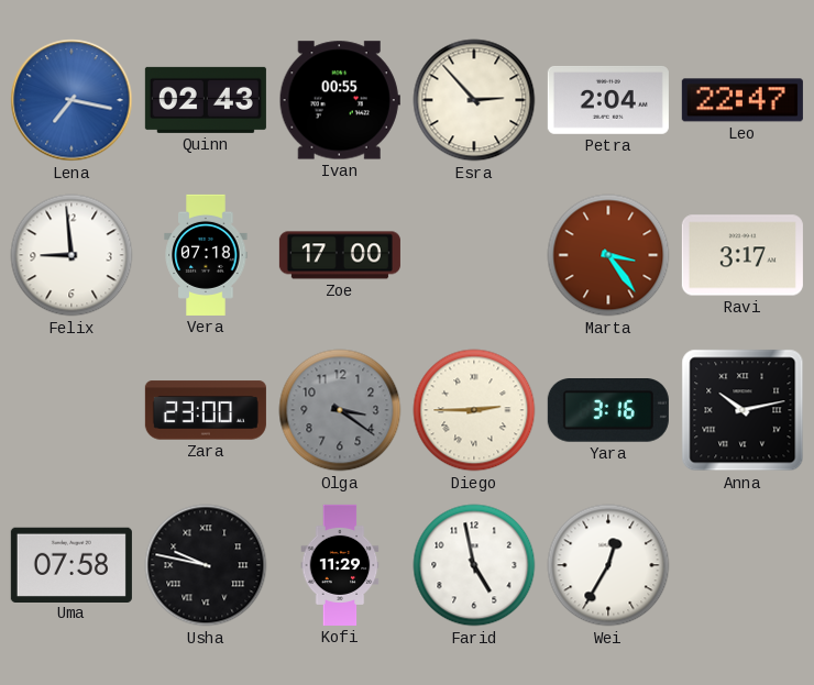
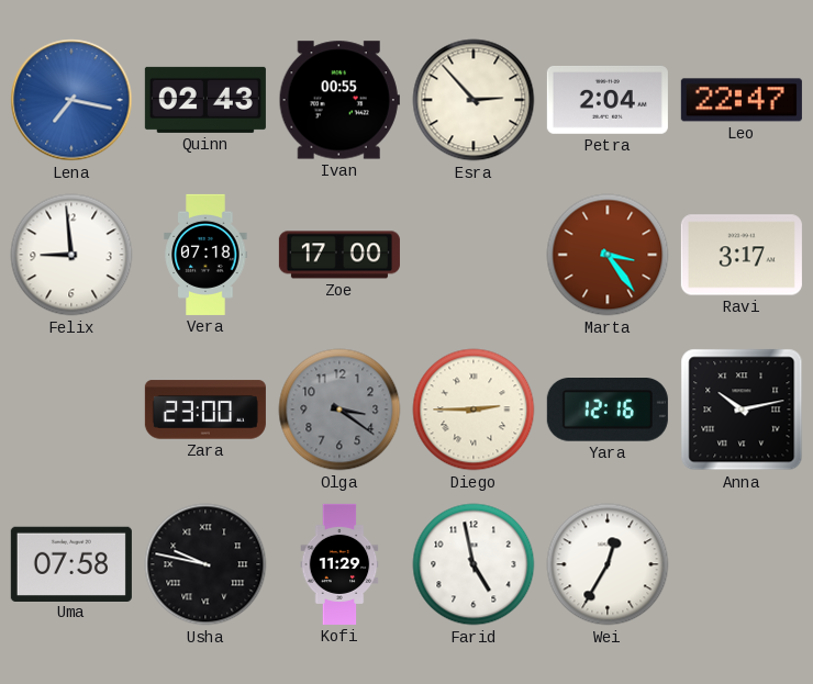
Yara: 3:16 -> 12:16
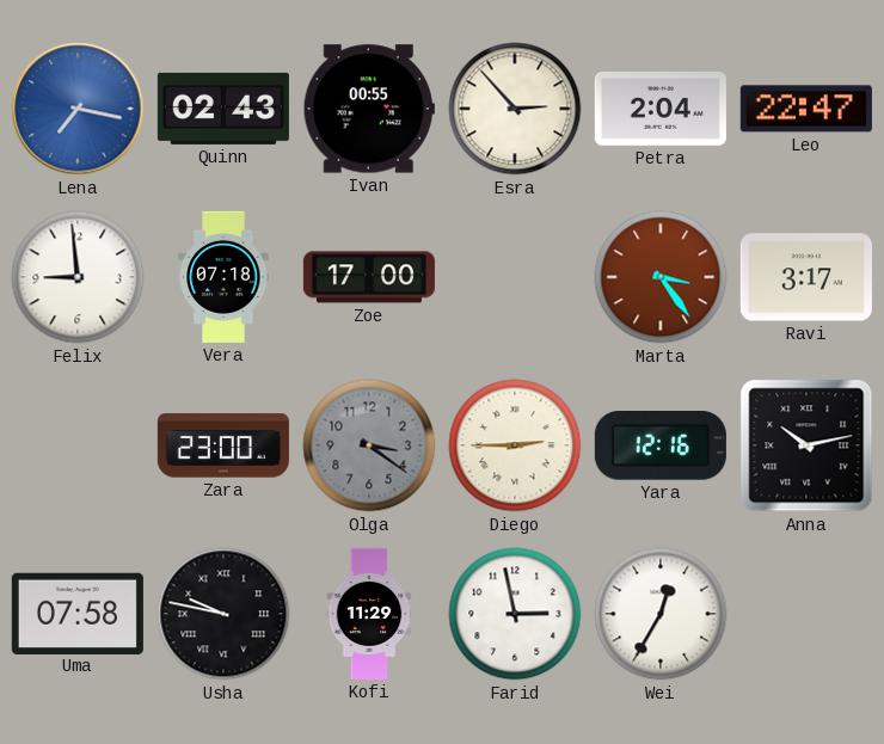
Farid: 4:58 -> 2:58
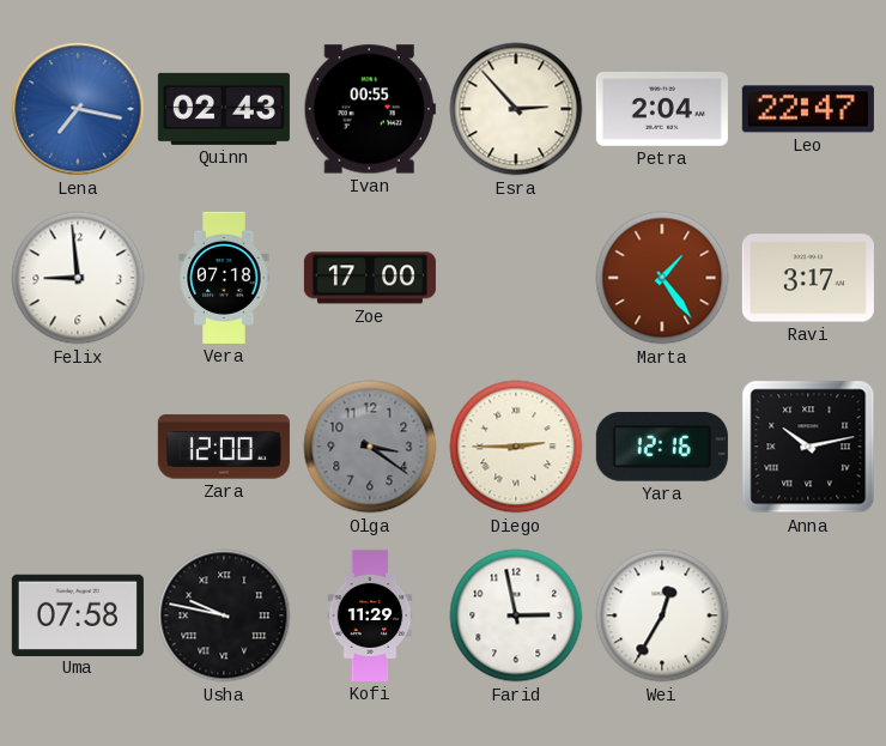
Marta: 3:24 -> 1:24
Zara: 23:00 -> 12:00
